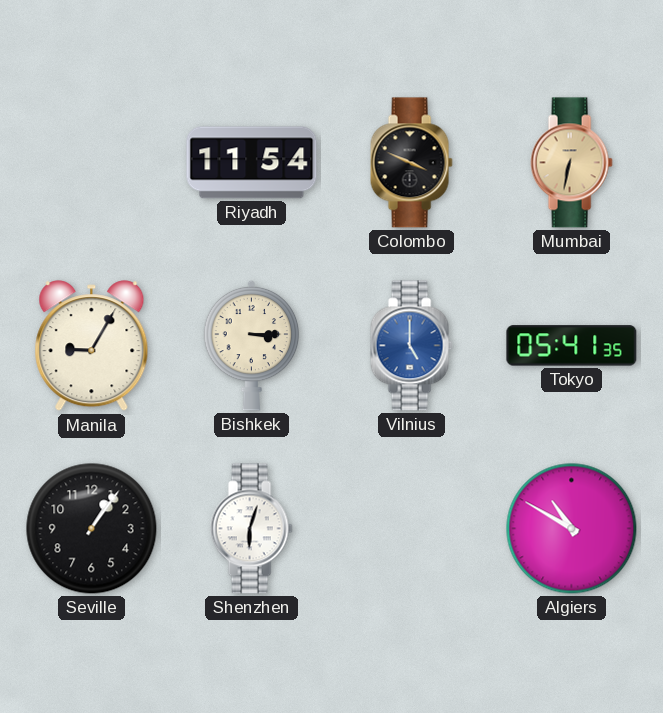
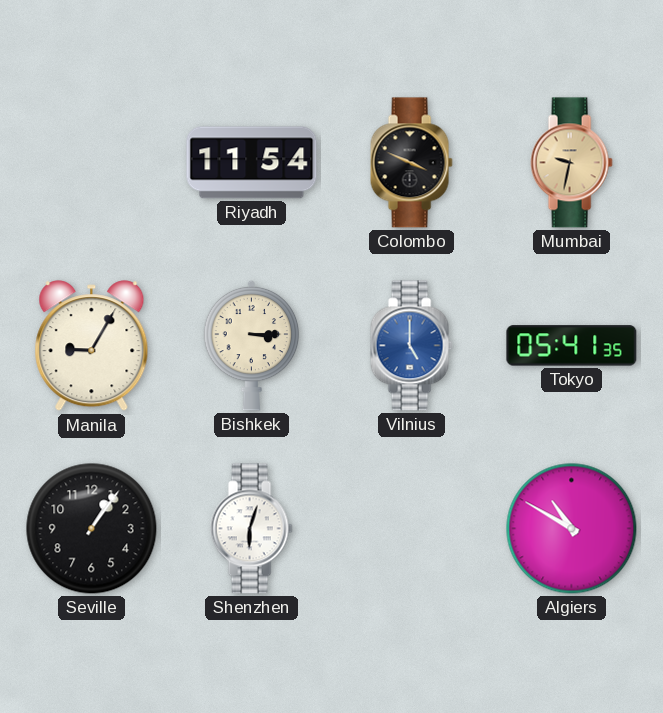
Mumbai: 6:32 -> 9:32
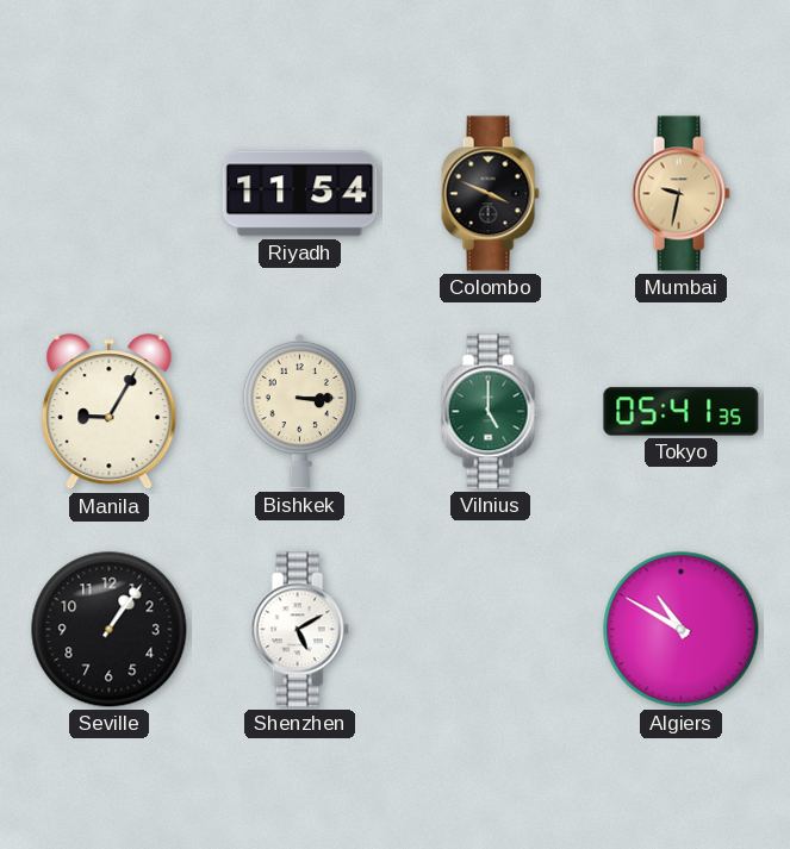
Vilnius dial: blue -> green
Shenzhen: 6:03 -> 5:10
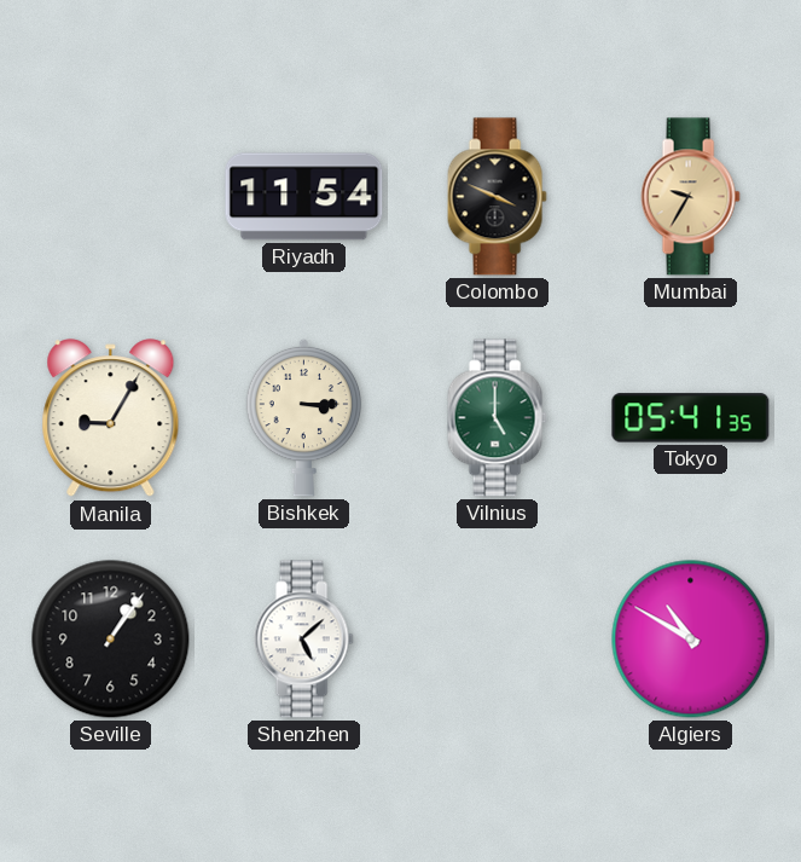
Mumbai: 9:32 -> 9:35
Shenzhen: 5:10 -> 5:08
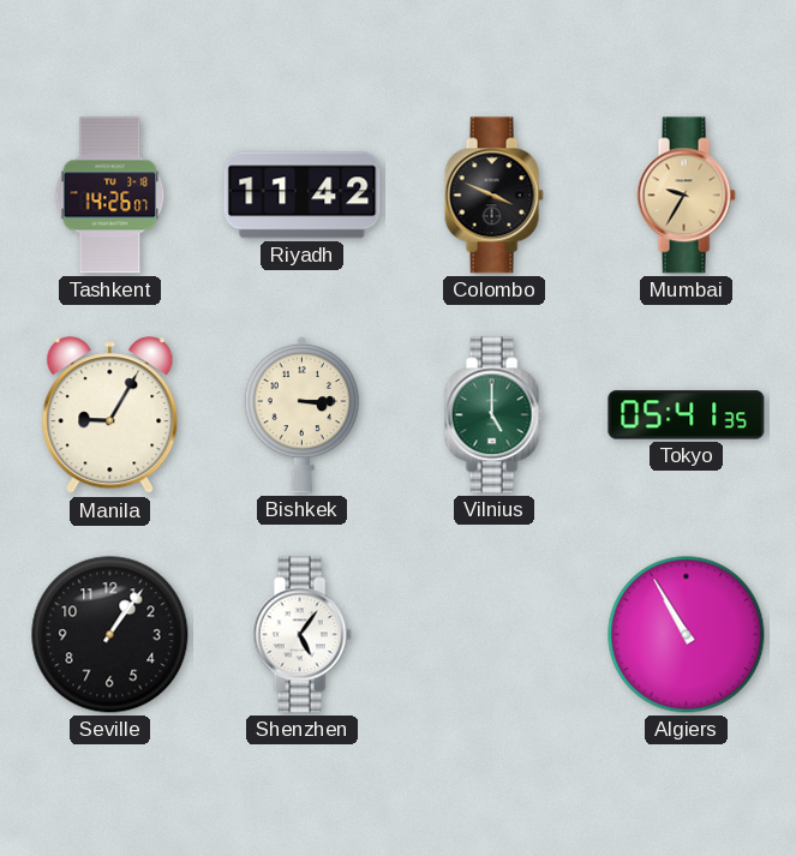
Tashkent: none -> 14:26
Riyadh: 11:54 -> 11:42
Shenzhen: 5:08 -> 5:06
Algiers: 10:50 -> 10:55
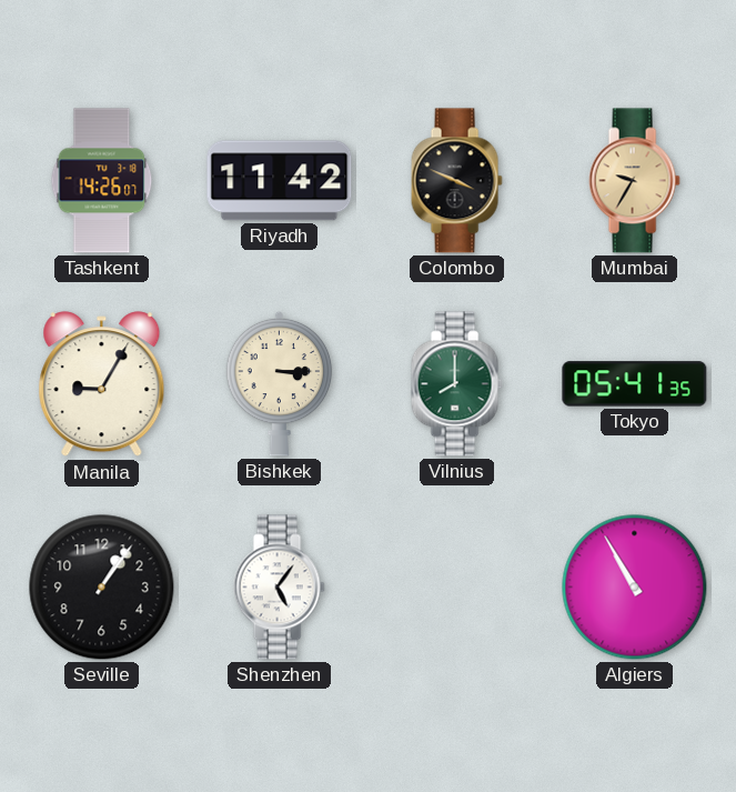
Vilnius: 5:00 -> 8:00
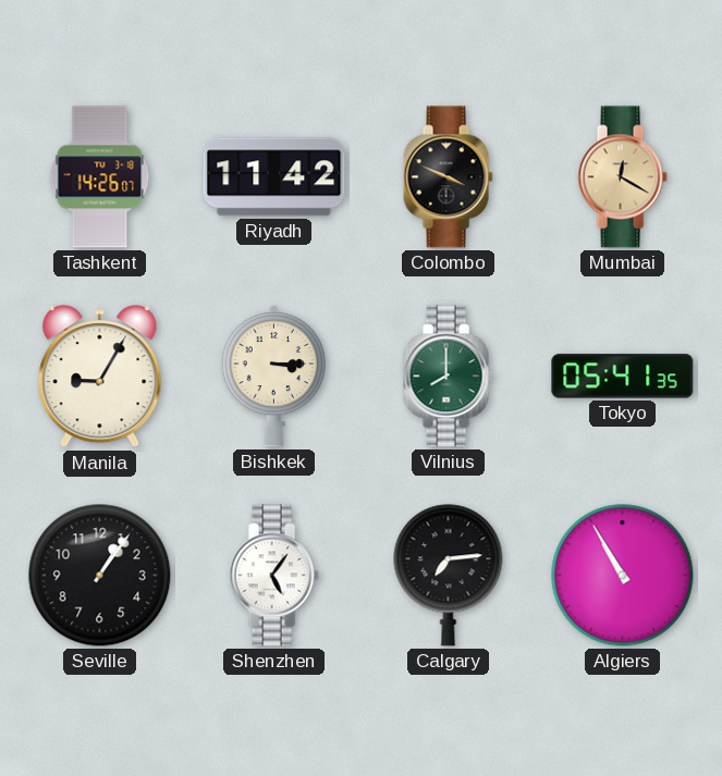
Mumbai: 9:35 -> 12:20
Calgary: none -> 7:14
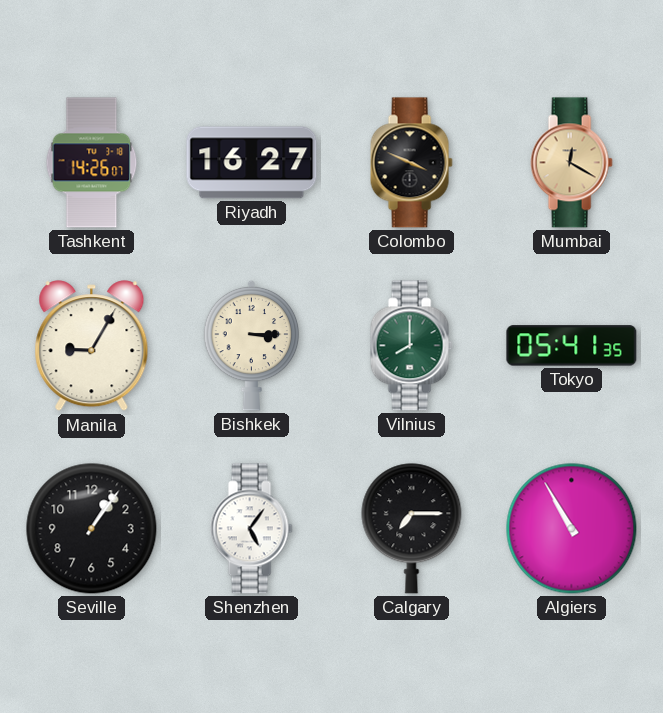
Riyadh: 11:42 -> 16:27
Calgary: 7:14 -> 7:15
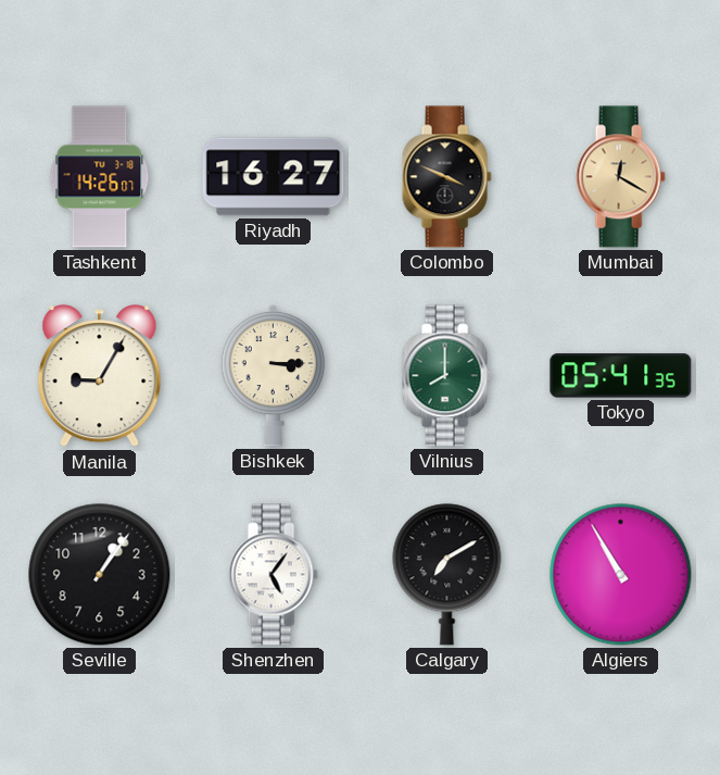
Calgary: 7:15 -> 7:10
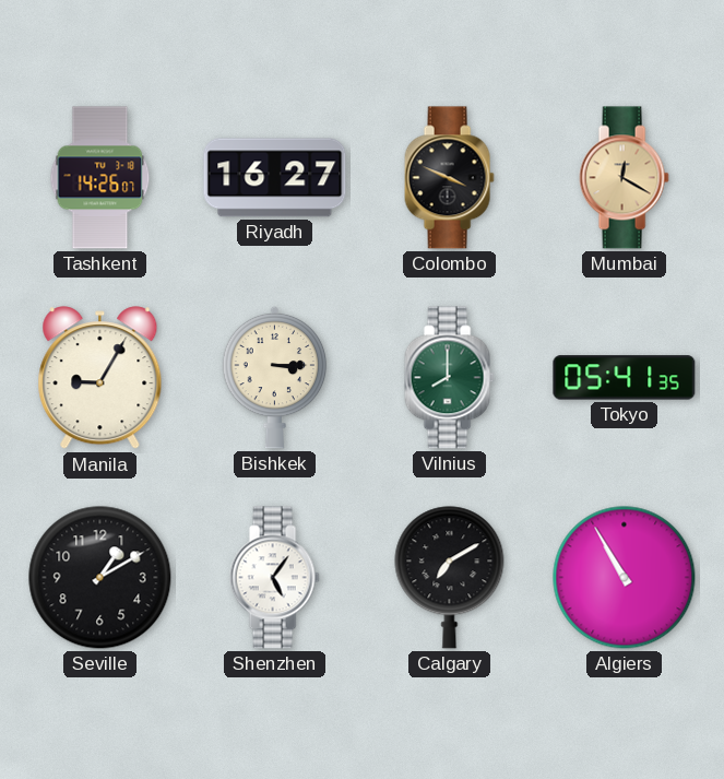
Seville: 1:06 -> 1:10
